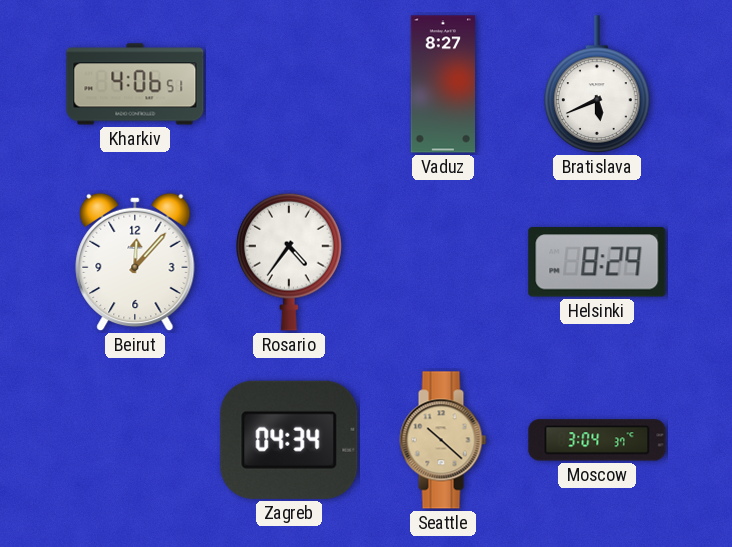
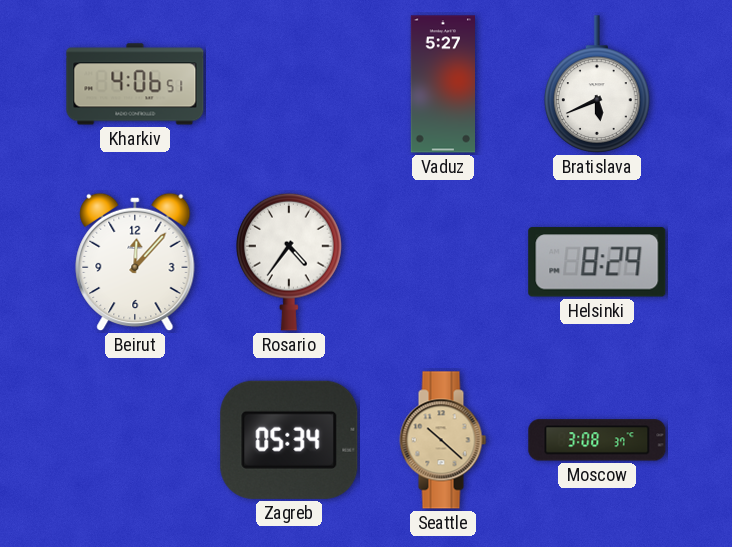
Vaduz: 8:27 -> 5:27
Zagreb: 04:34 -> 05:34
Moscow: 3:04 -> 3:08
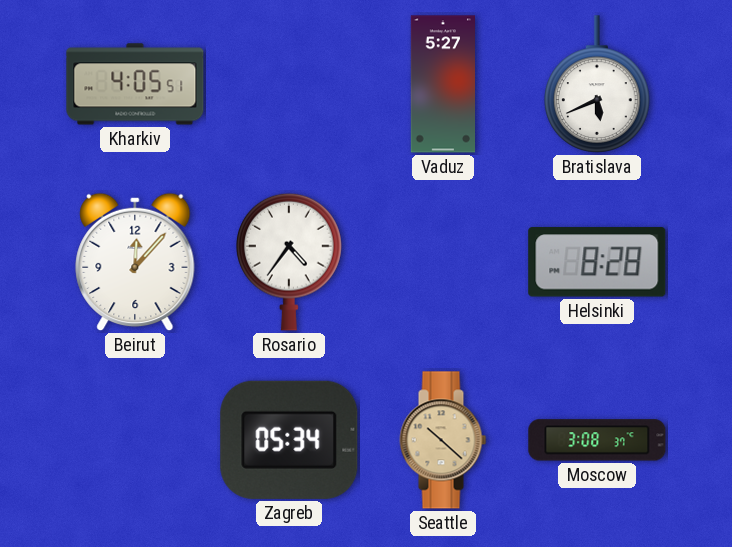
Kharkiv: 4:06 -> 4:05
Helsinki: 8:29 -> 8:28
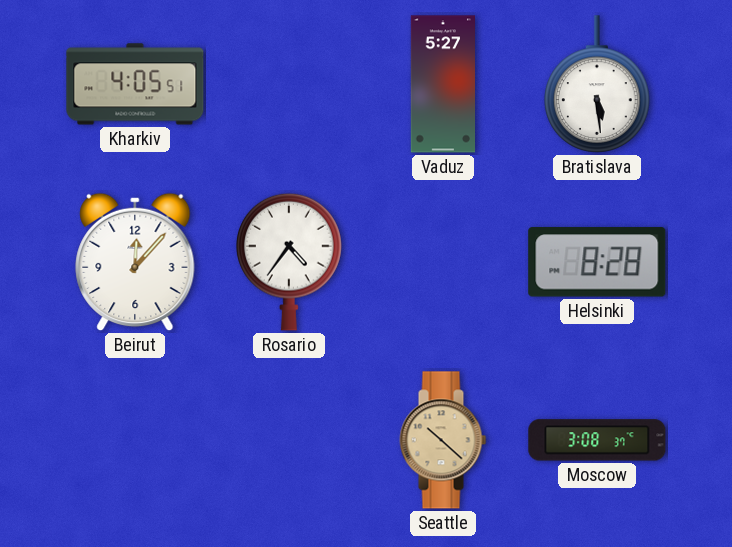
Bratislava: 5:41 -> 5:29
Zagreb: 05:34 -> none
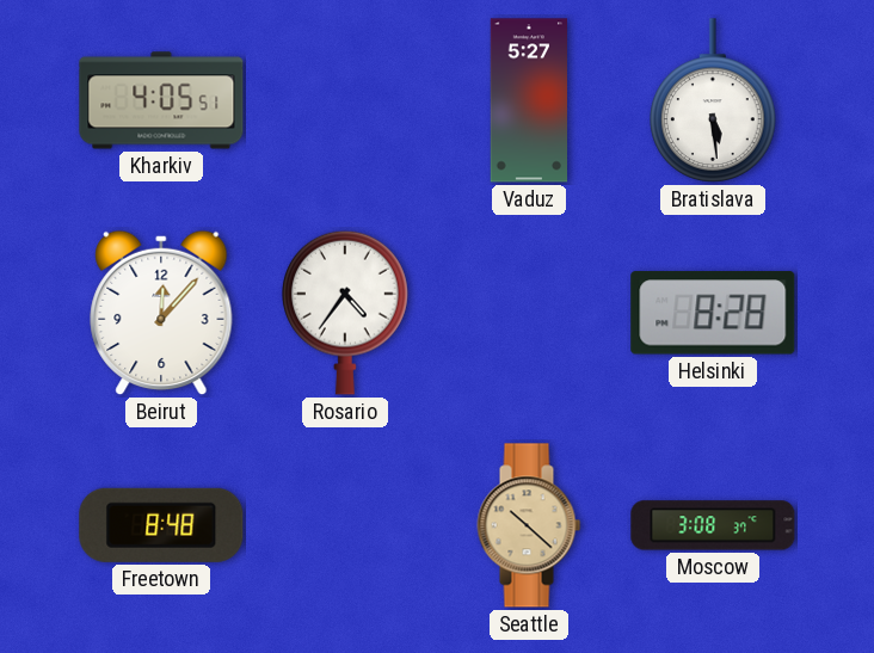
Freetown: none -> 8:48
